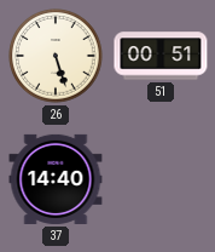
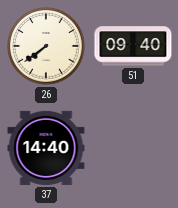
26: 5:27 -> 7:39
51: 00:51 -> 09:40
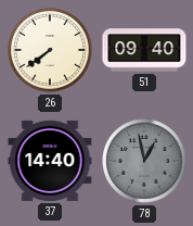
78: none -> 12:58
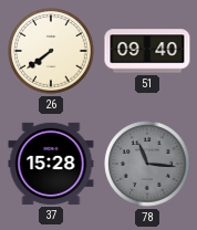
37: 14:40 -> 15:28
78: 12:58 -> 11:16
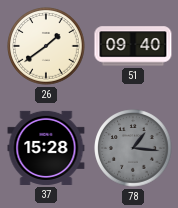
26: 7:39 -> 1:39
78: 11:16 -> 1:16
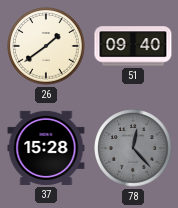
78: 1:16 -> 12:23
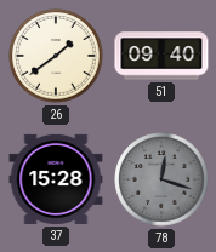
78: 12:23 -> 12:18
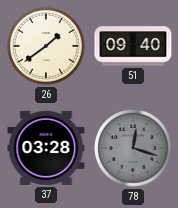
37: 15:28 -> 03:28
